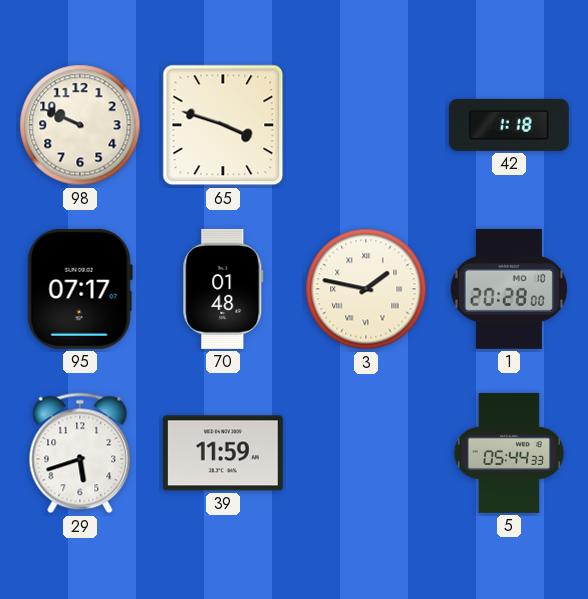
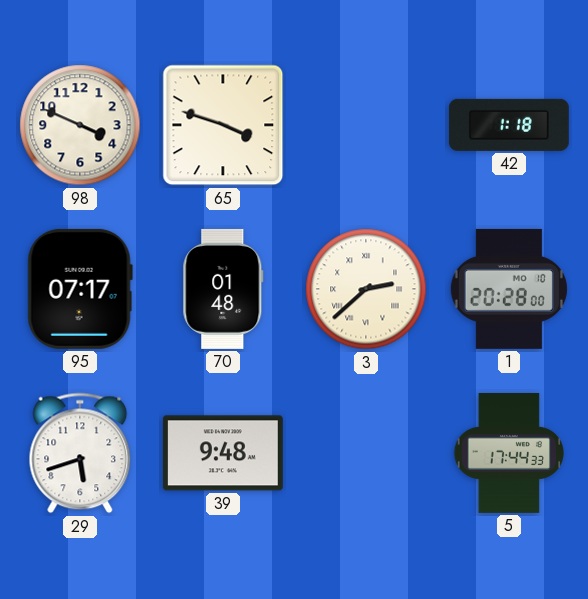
98: 9:49 -> 3:49
3: 1:47 -> 2:38
39: 11:59 -> 9:48
5: 05:44 -> 17:44
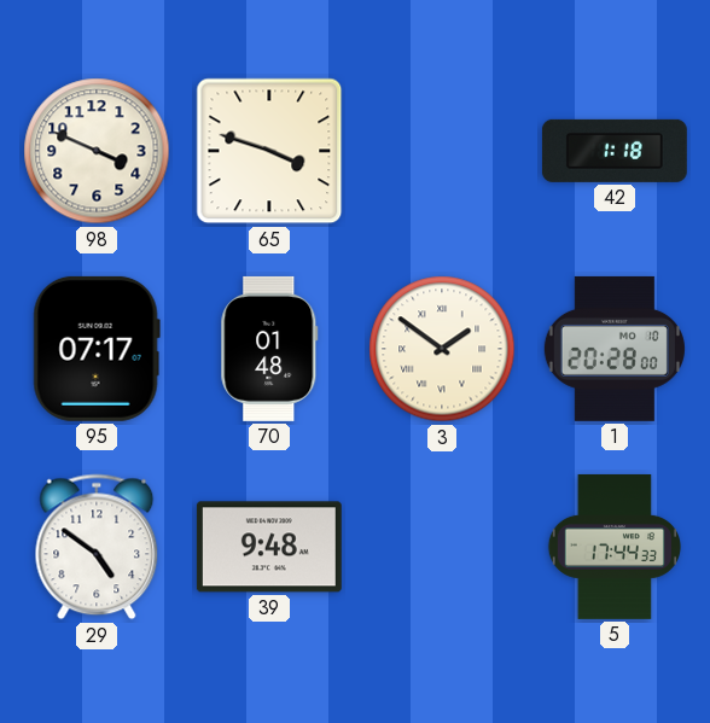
3: 2:38 -> 1:51
29: 5:42 -> 4:51
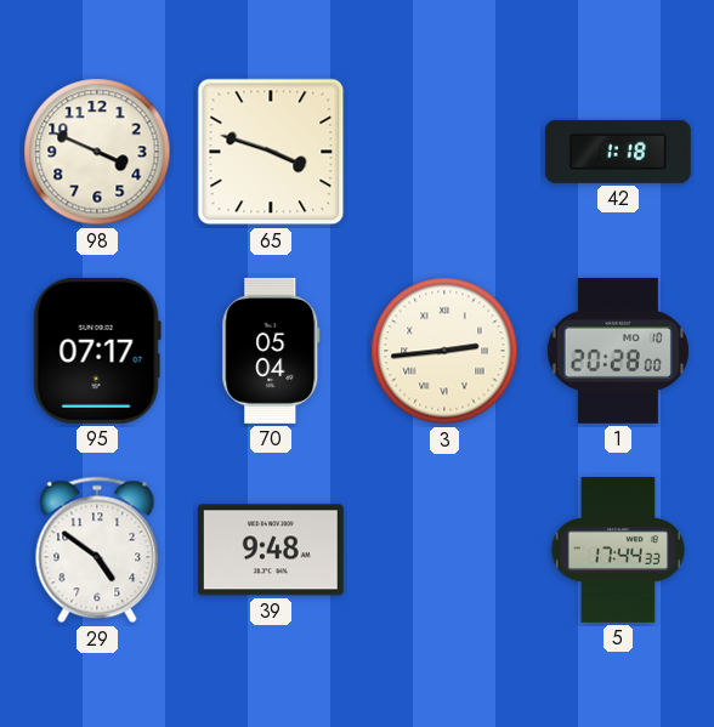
70: 01:48 -> 05:04
3: 1:51 -> 2:44
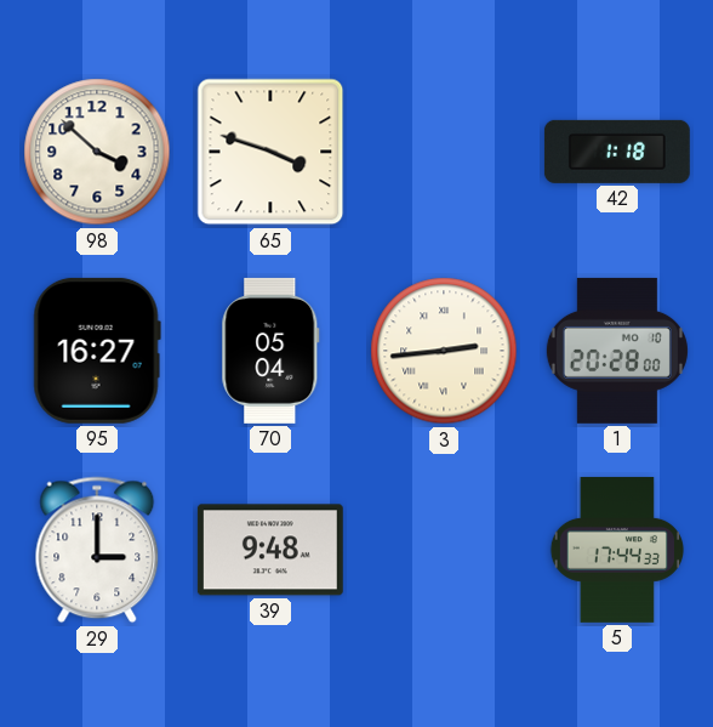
98: 3:49 -> 3:52
95: 07:17 -> 16:27
29: 4:51 -> 3:00
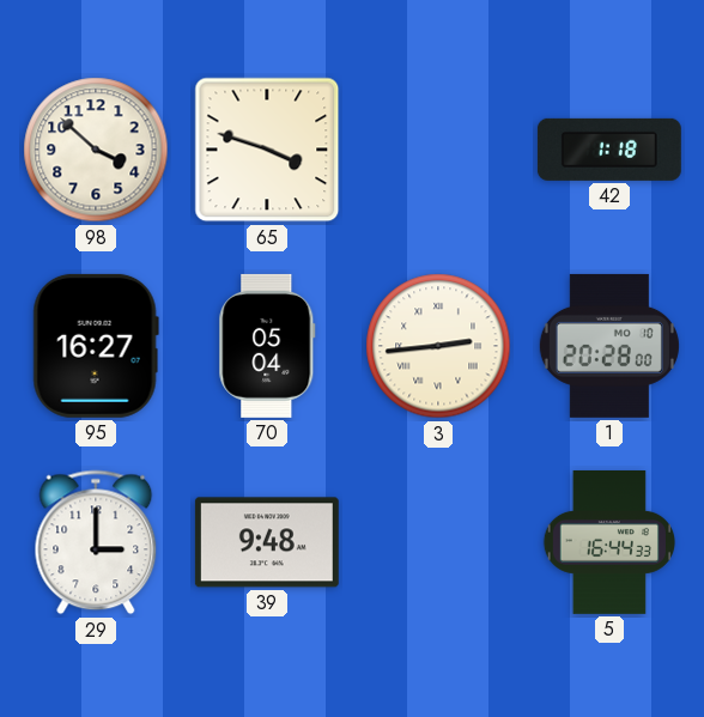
5: 17:44 -> 16:44
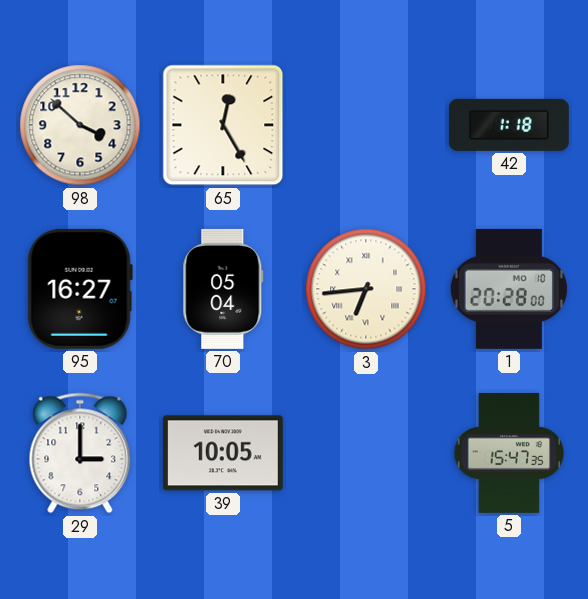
65: 3:48 -> 12:25
3: 2:44 -> 6:44
39: 9:48 -> 10:05
5: 16:44 -> 15:47
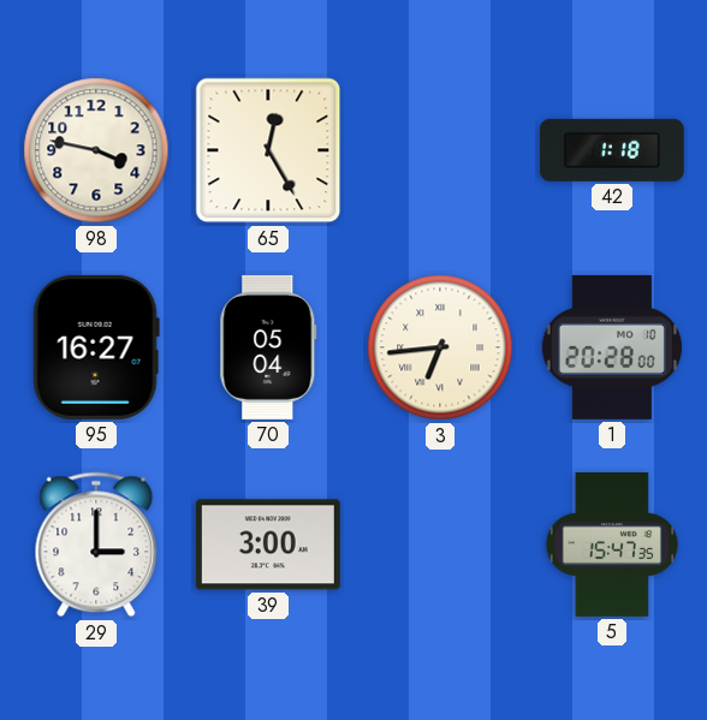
98: 3:52 -> 3:47
39: 10:05 -> 3:00
